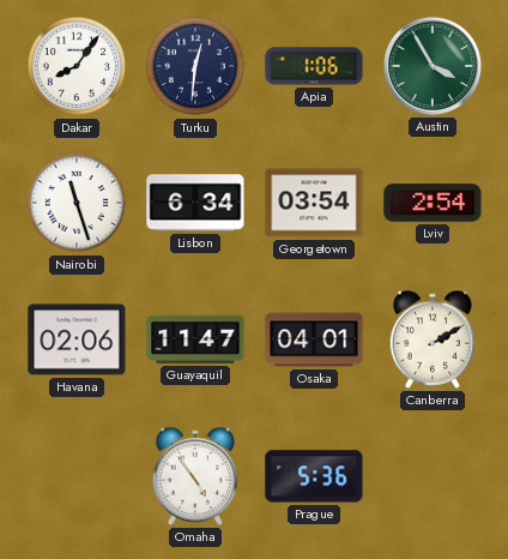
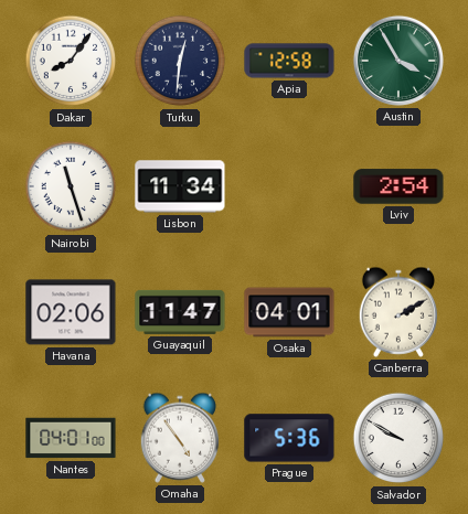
Apia: 1:06 -> 12:58
Lisbon: 6:34 -> 11:34
Georgetown: 03:54 -> none
Nantes: none -> 04:01
Salvador: none -> 9:50
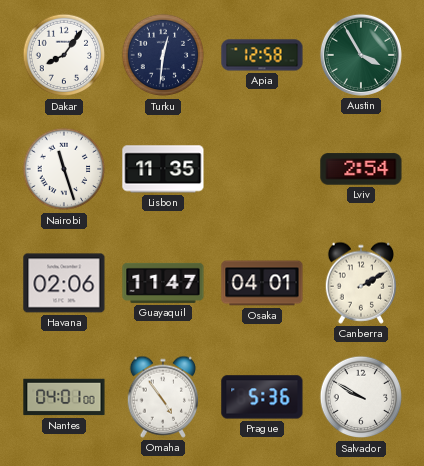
Lisbon: 11:34 -> 11:35
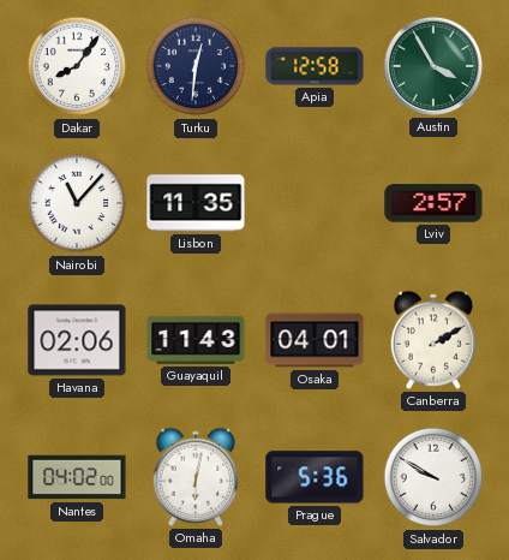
Nairobi: 11:27 -> 11:07
Lviv: 2:54 -> 2:57
Guayaquil: 11:47 -> 11:43
Nantes: 04:01 -> 04:02
Omaha: 4:54 -> 6:02
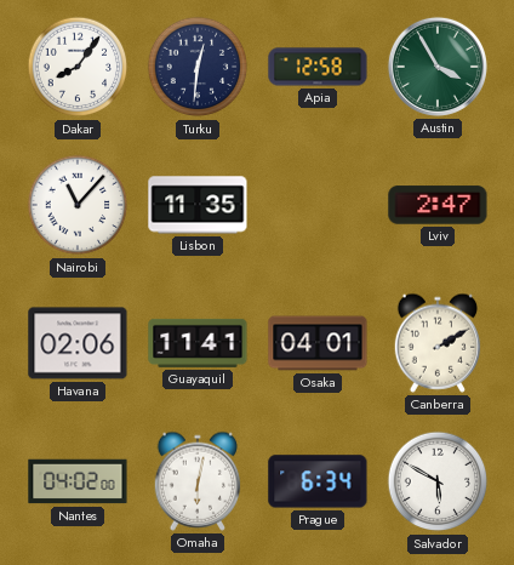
Lviv: 2:57 -> 2:47
Guayaquil: 11:43 -> 11:41
Prague: 5:36 -> 6:34
Salvador: 9:50 -> 5:50
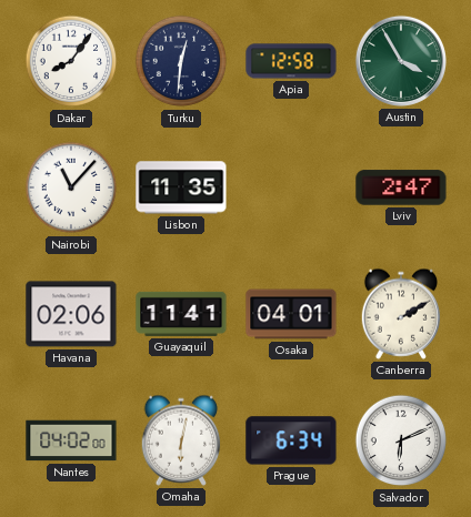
Salvador: 5:50 -> 6:11
